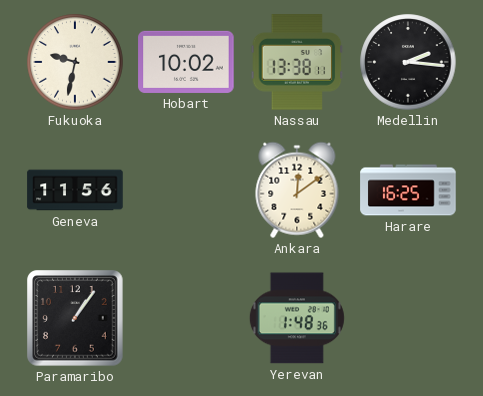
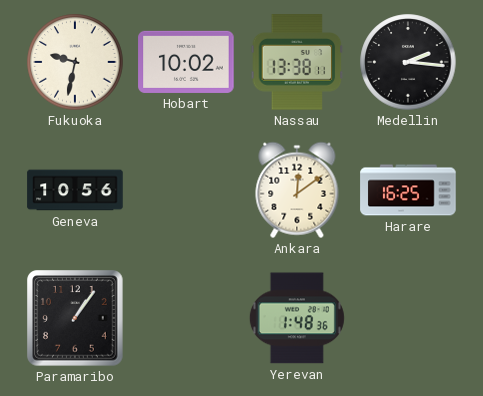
Geneva: 11:56 -> 10:56
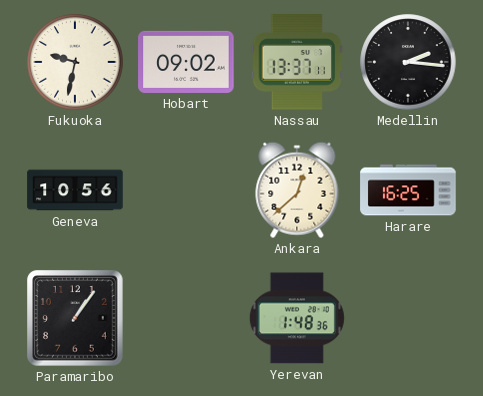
Hobart: 10:02 -> 09:02
Nassau: 13:38 -> 13:37
Ankara: 12:09 -> 12:38
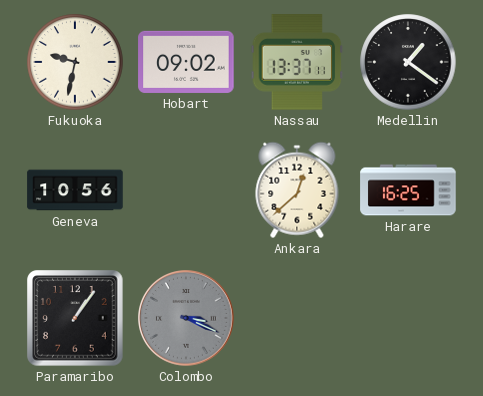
Medellin: 2:16 -> 1:21
Colombo: none -> 3:19
Yerevan: 1:48 -> none
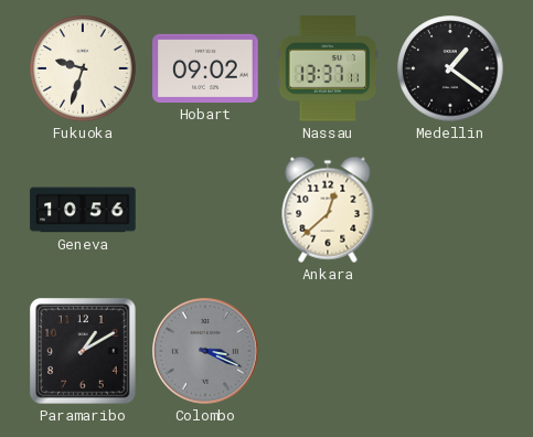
Fukuoka: 9:32 -> 9:33
Harare: 16:25 -> none
Paramaribo: 1:06 -> 1:10
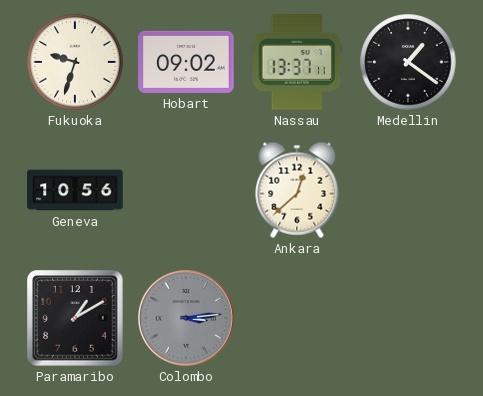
Colombo: 3:19 -> 3:14
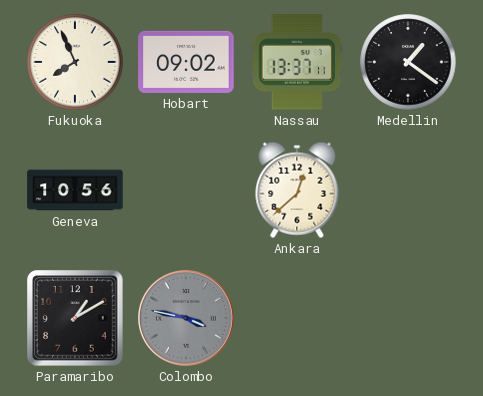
Fukuoka: 9:33 -> 7:56
Colombo: 3:14 -> 3:47
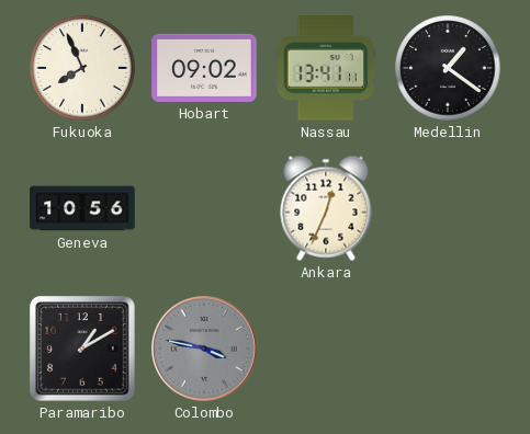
Nassau: 13:37 -> 13:41
Ankara: 12:38 -> 12:34
